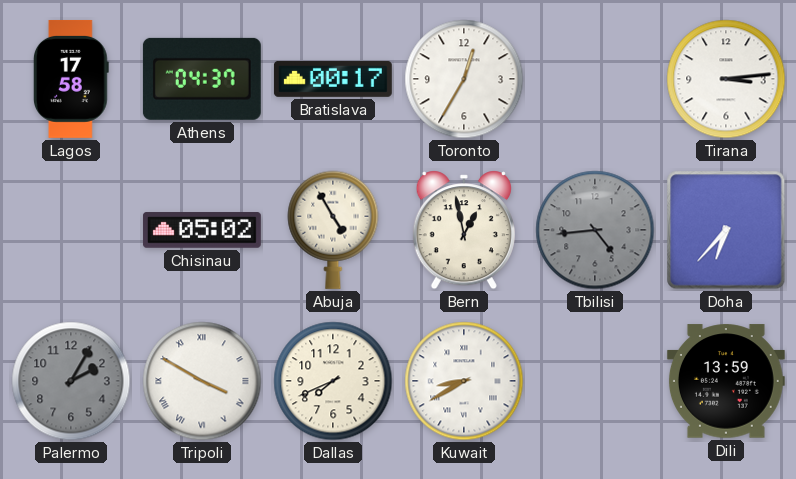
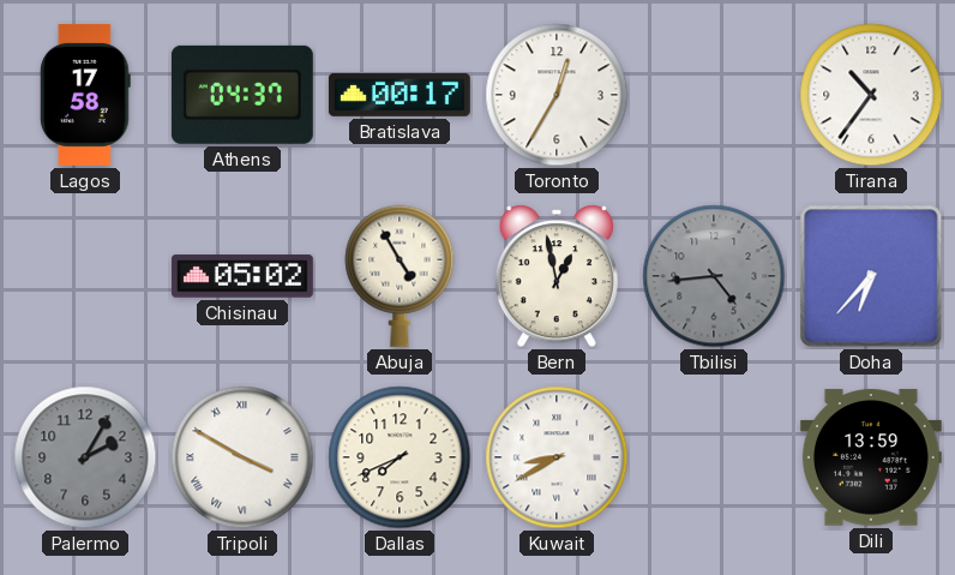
Tirana: 3:14 -> 10:36
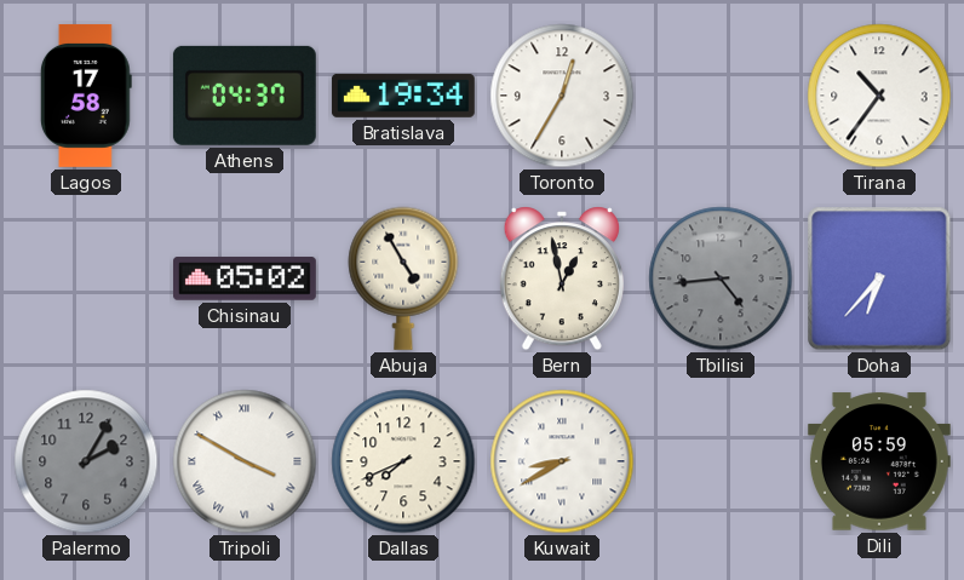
Bratislava: 00:17 -> 19:34
Dili: 13:59 -> 05:59
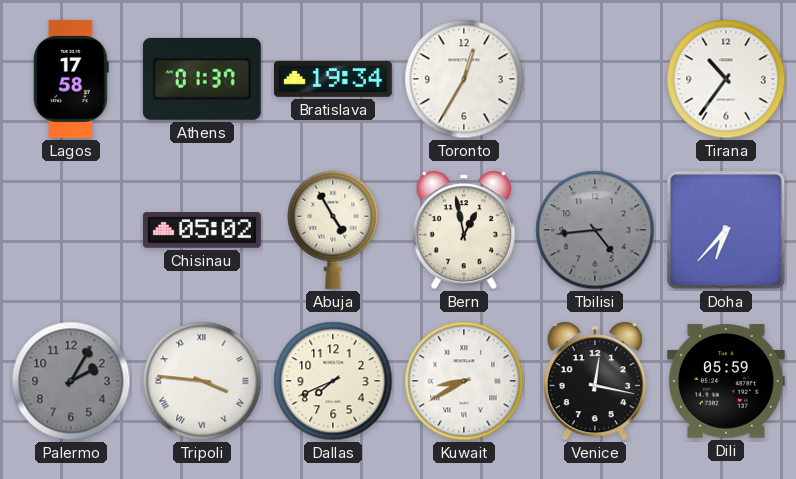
Athens: 04:37 -> 01:37
Tripoli: 3:50 -> 3:46
Venice: none -> 12:17
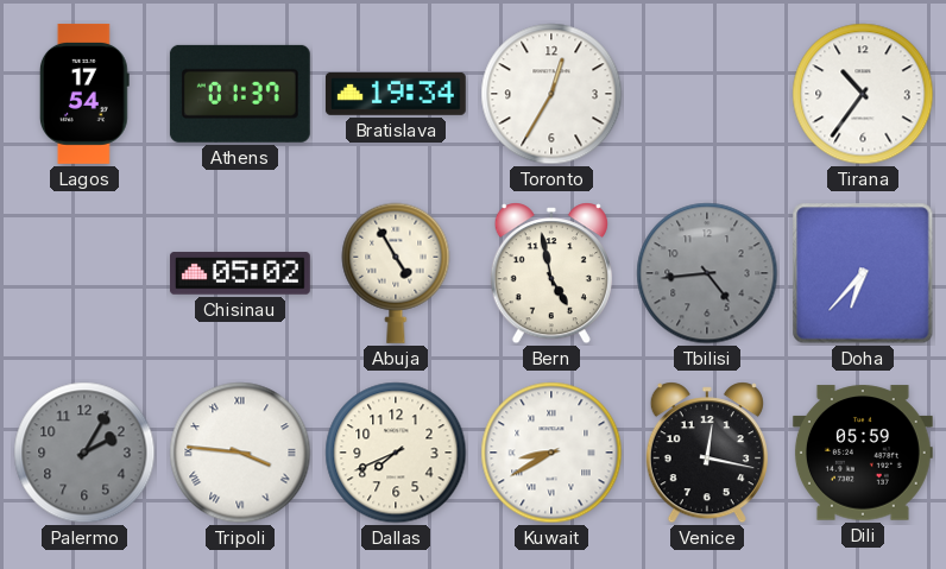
Lagos: 17:58 -> 17:54
Bern: 12:58 -> 4:58
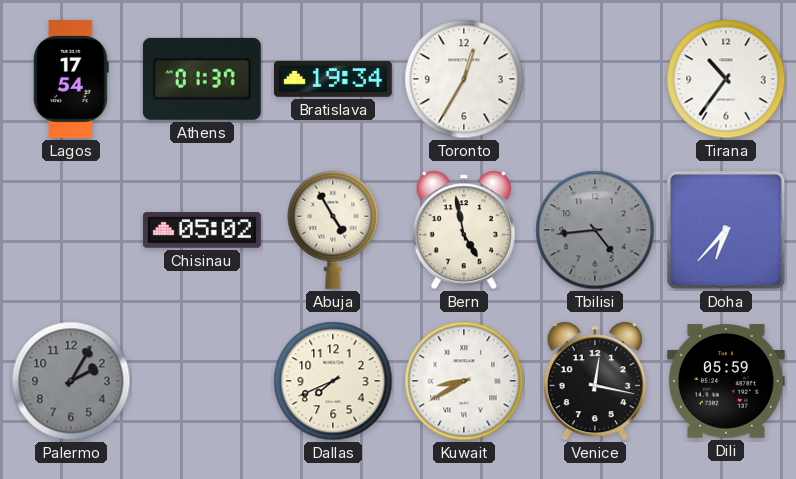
Tripoli: 3:46 -> none
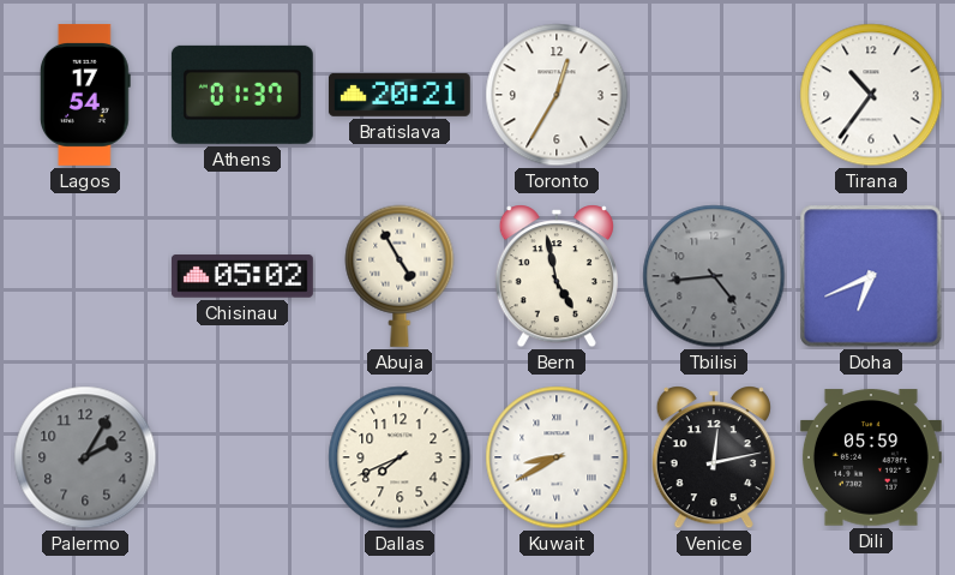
Bratislava: 19:34 -> 20:21
Doha: 6:37 -> 6:41
Venice: 12:17 -> 12:13
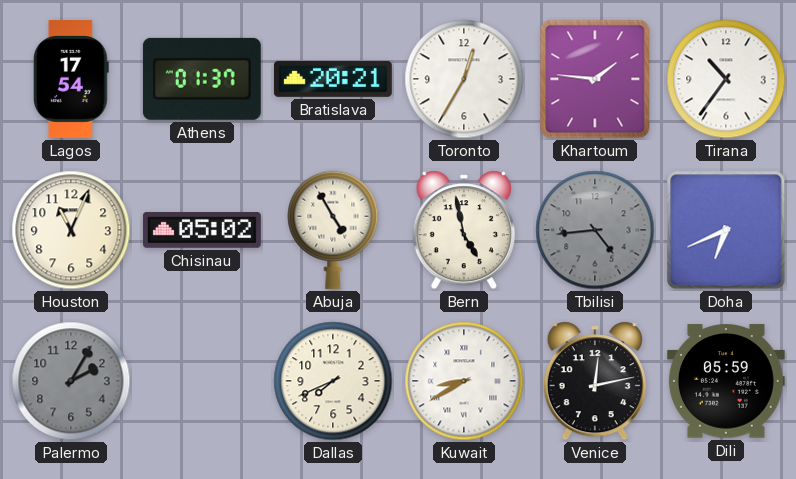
Khartoum: none -> 1:46
Houston: none -> 11:04
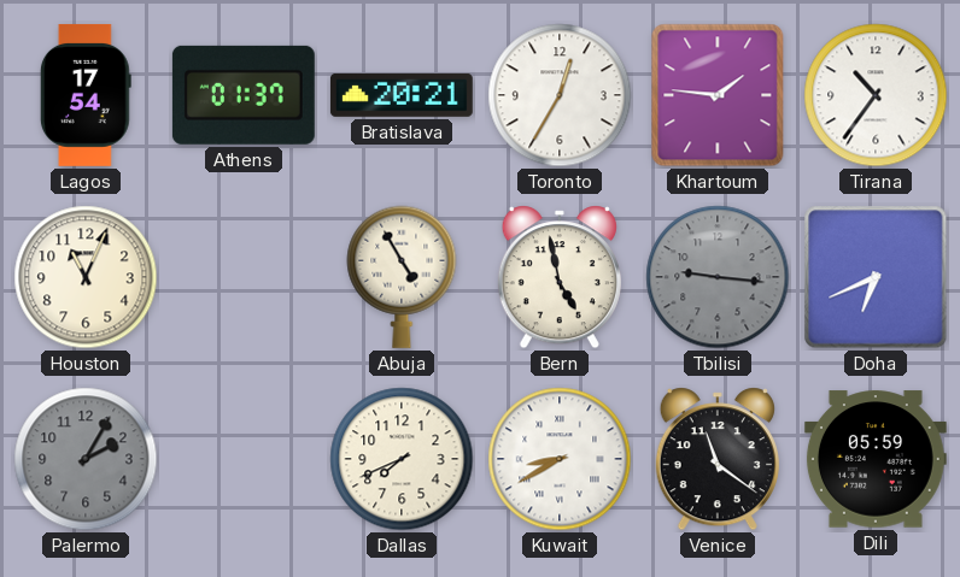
Chisinau: 05:02 -> none
Tbilisi: 4:44 -> 9:16
Venice: 12:13 -> 11:21
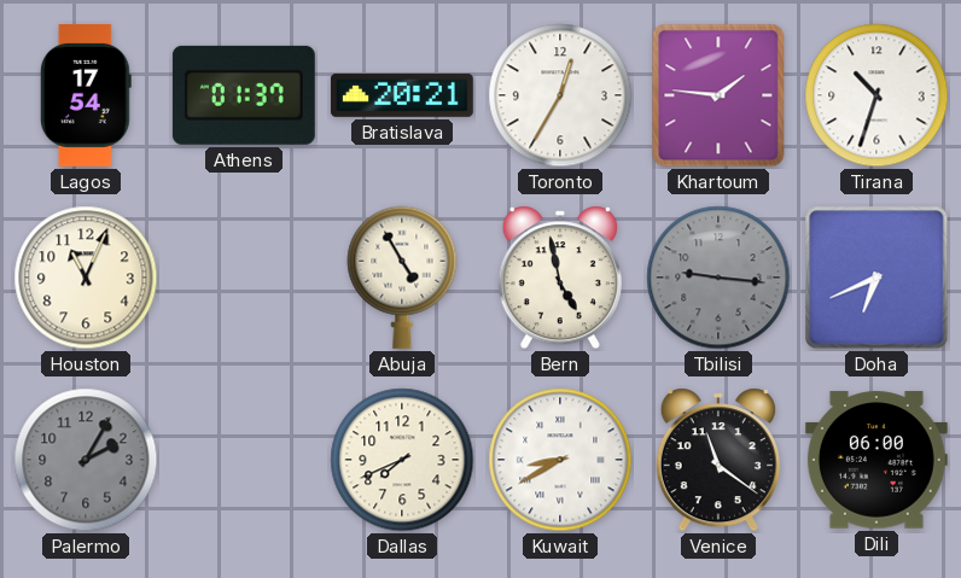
Tirana: 10:36 -> 10:33
Dili: 05:59 -> 06:00
